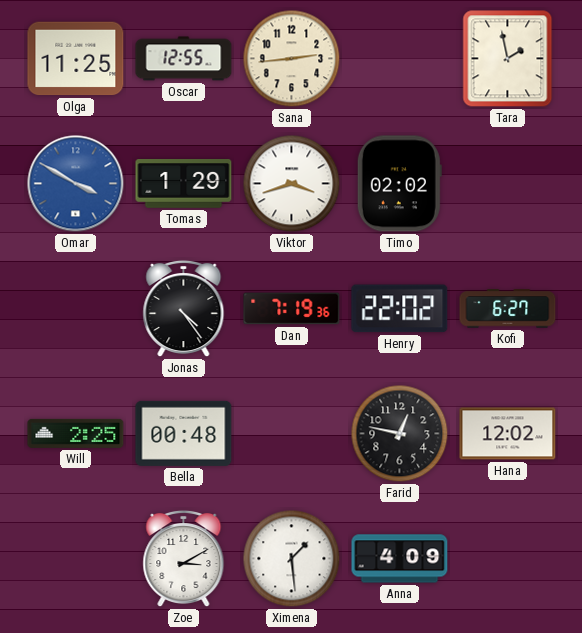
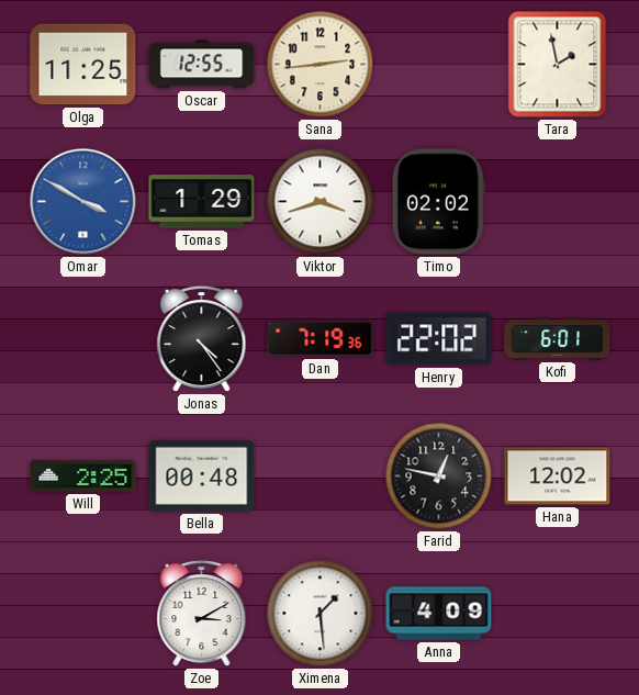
Kofi: 6:27 -> 6:01
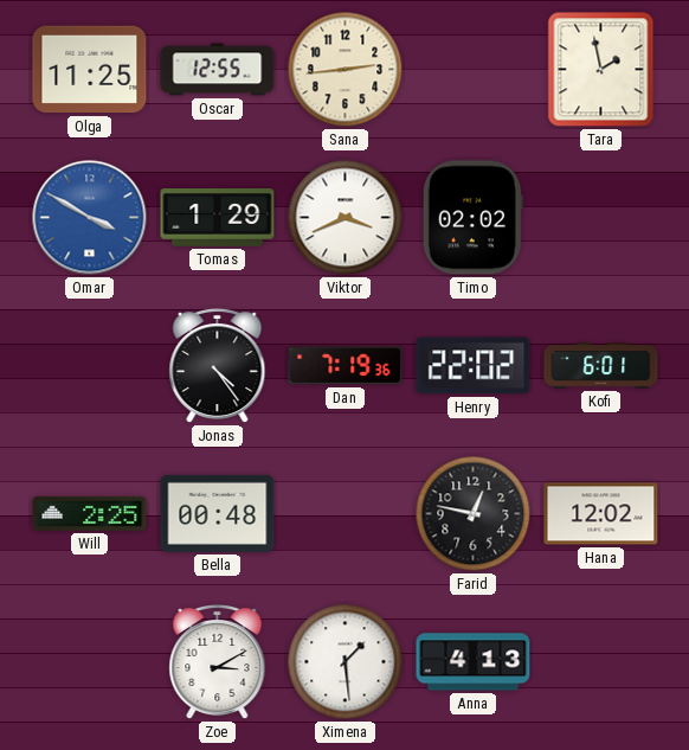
Viktor: 3:42 -> 3:41
Anna: 4:09 -> 4:13
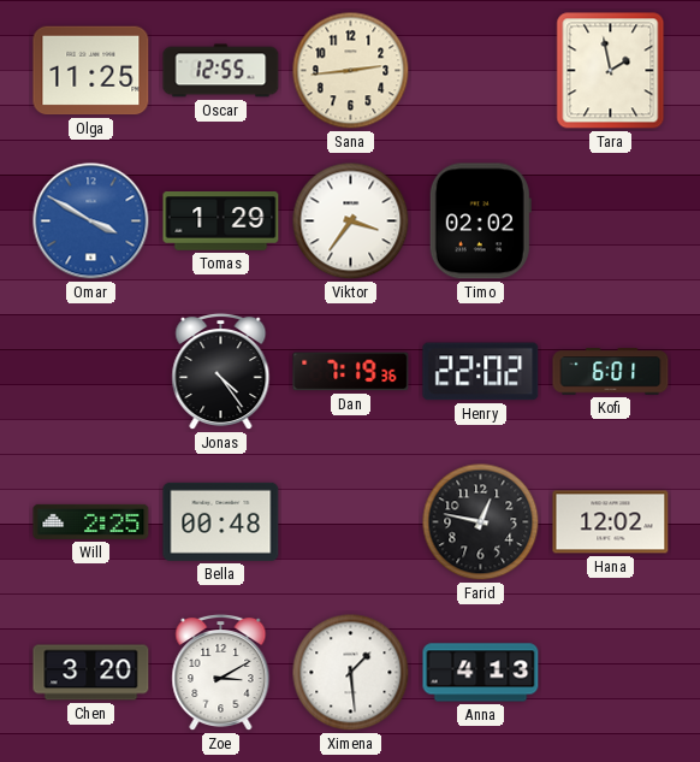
Viktor: 3:41 -> 3:36
Chen: none -> 3:20
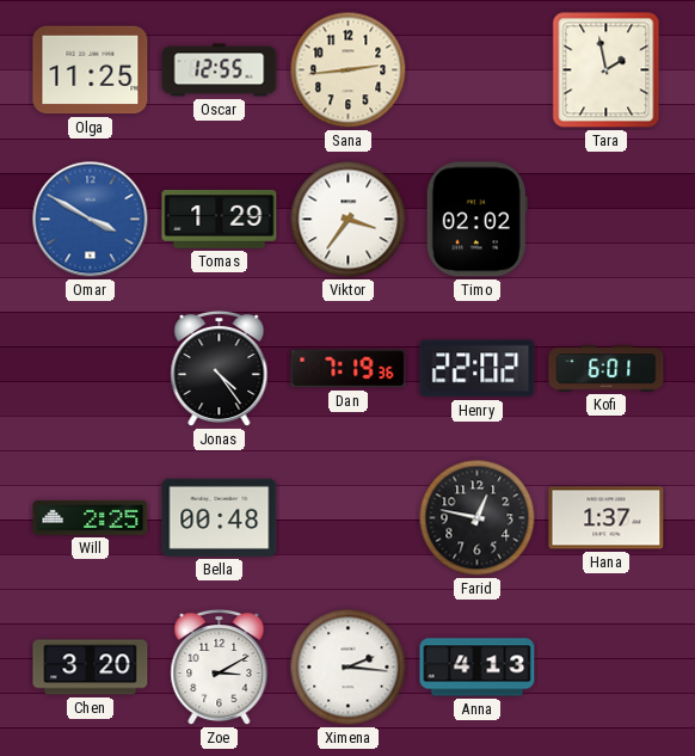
Hana: 12:02 -> 1:37
Ximena: 1:29 -> 2:16
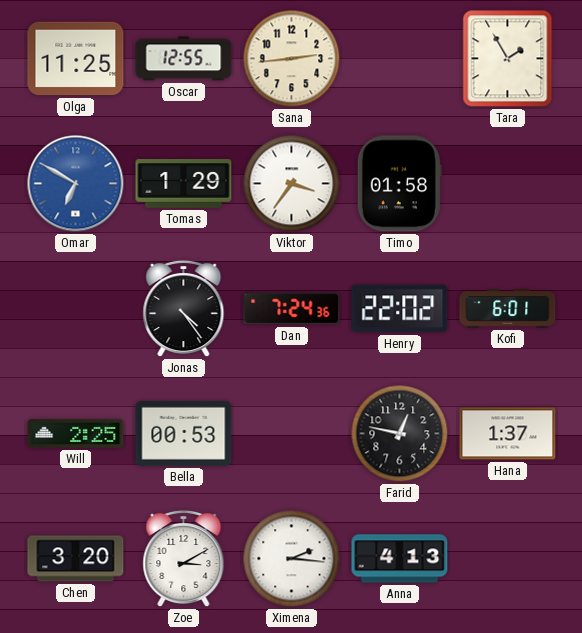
Tara: 1:58 -> 1:55
Omar: 3:50 -> 6:50
Timo: 02:02 -> 01:58
Dan: 7:19 -> 7:24
Bella: 00:48 -> 00:53
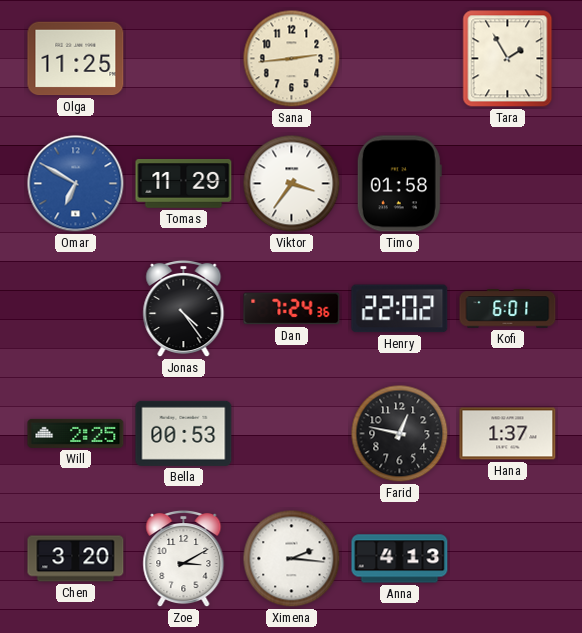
Oscar: 12:55 -> none
Tomas: 1:29 -> 11:29
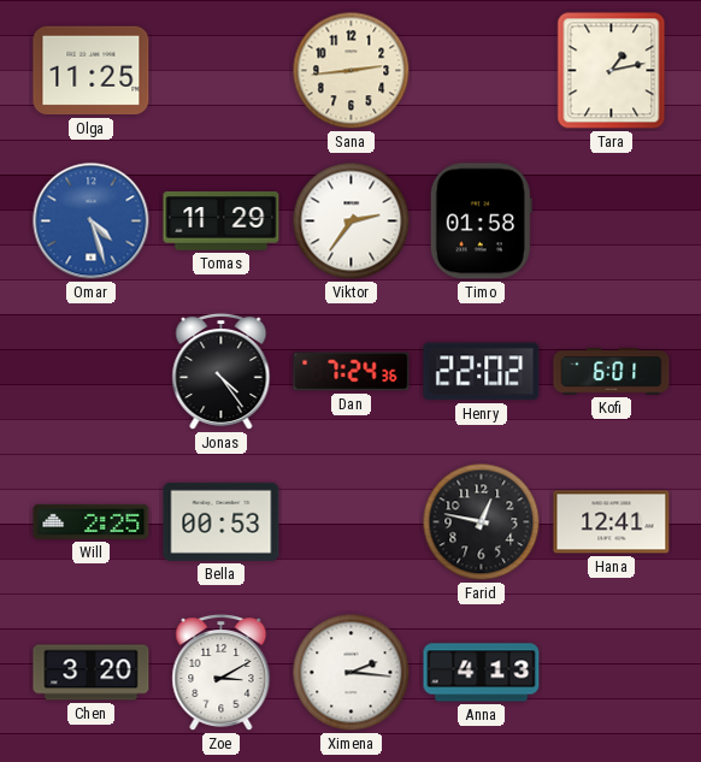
Tara: 1:55 -> 1:13
Omar: 6:50 -> 4:27
Viktor: 3:36 -> 2:36
Hana: 1:37 -> 12:41
